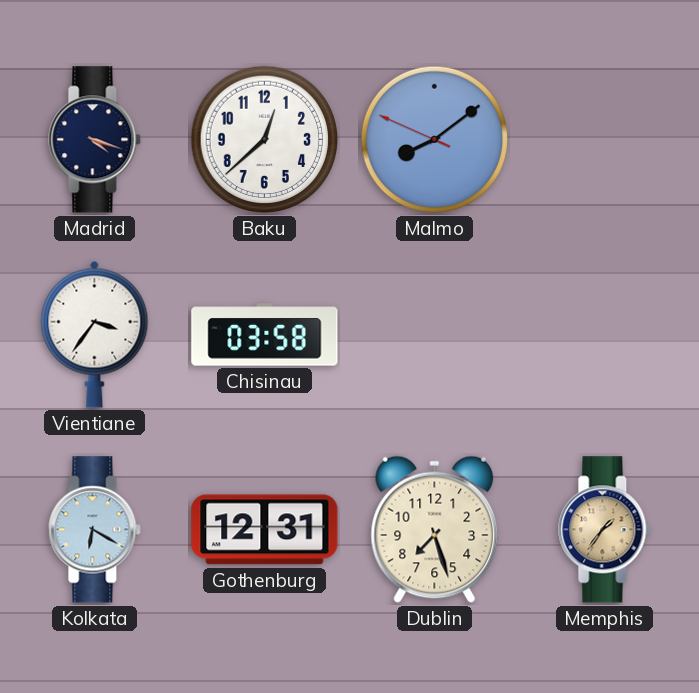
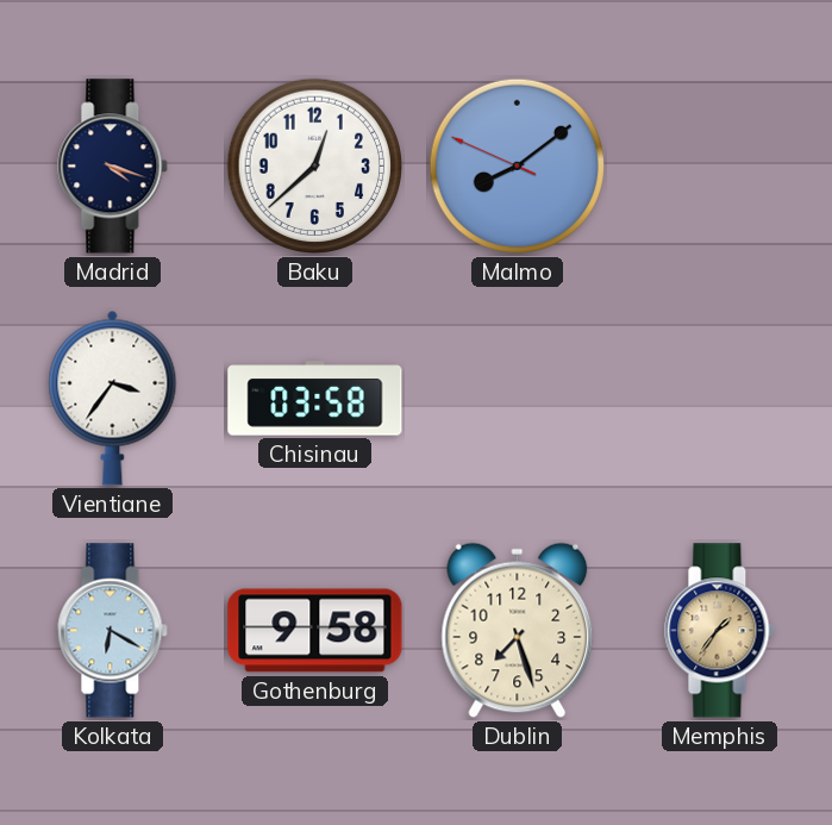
Gothenburg: 12:31 -> 9:58
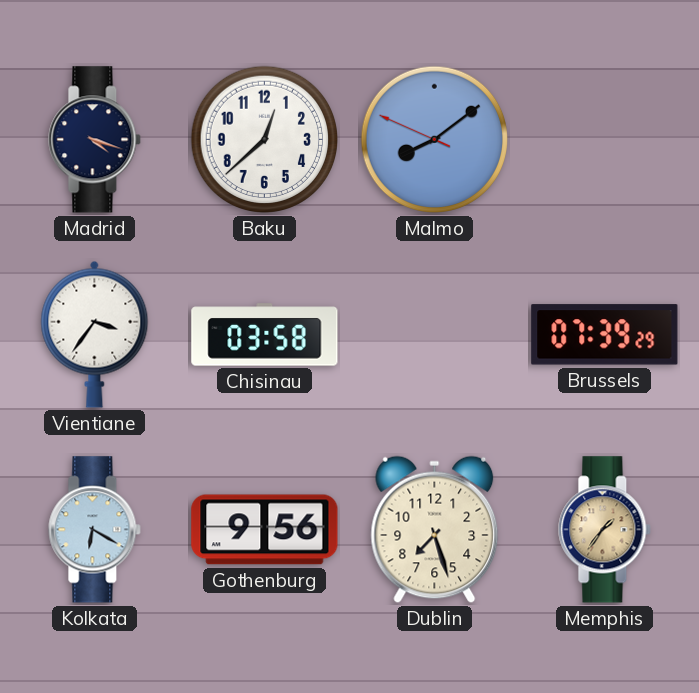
Brussels: none -> 07:39
Gothenburg: 9:58 -> 9:56
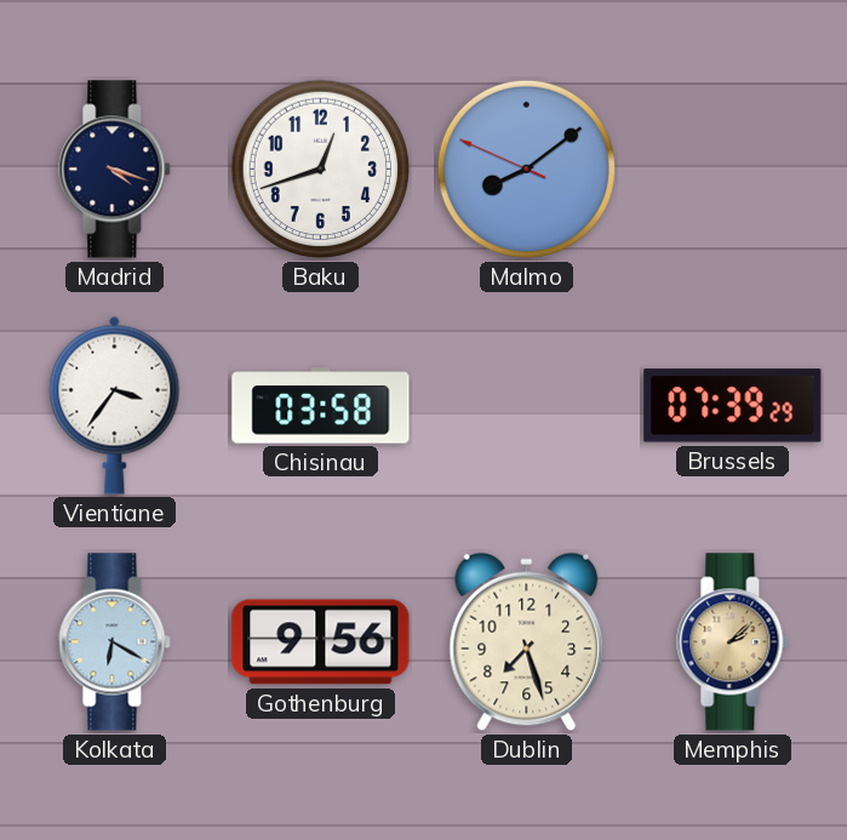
Baku: 12:38 -> 12:42
Memphis: 1:36 -> 2:08
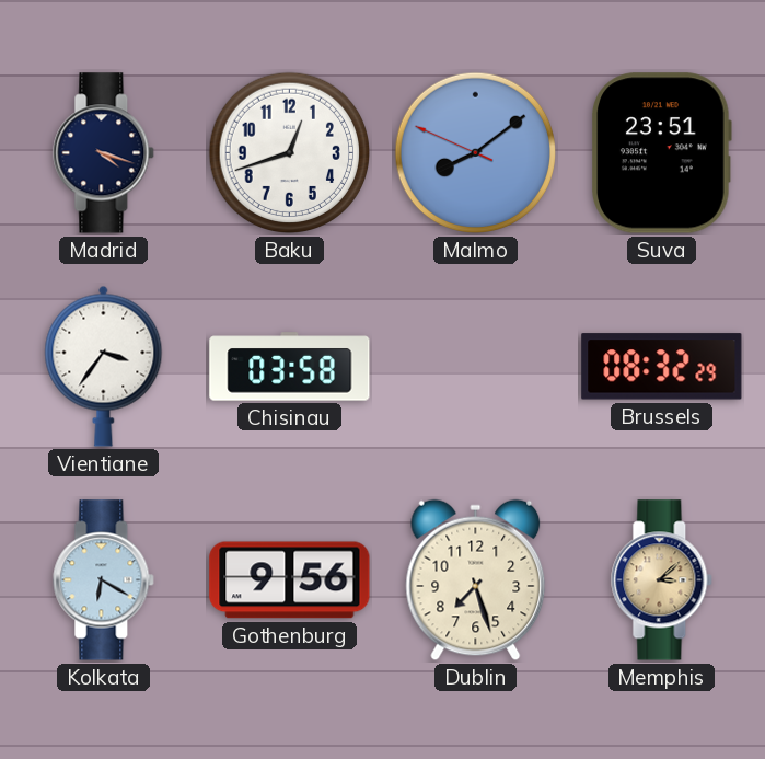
Suva: none -> 23:51
Brussels: 07:39 -> 08:32
Memphis: 2:08 -> 3:08
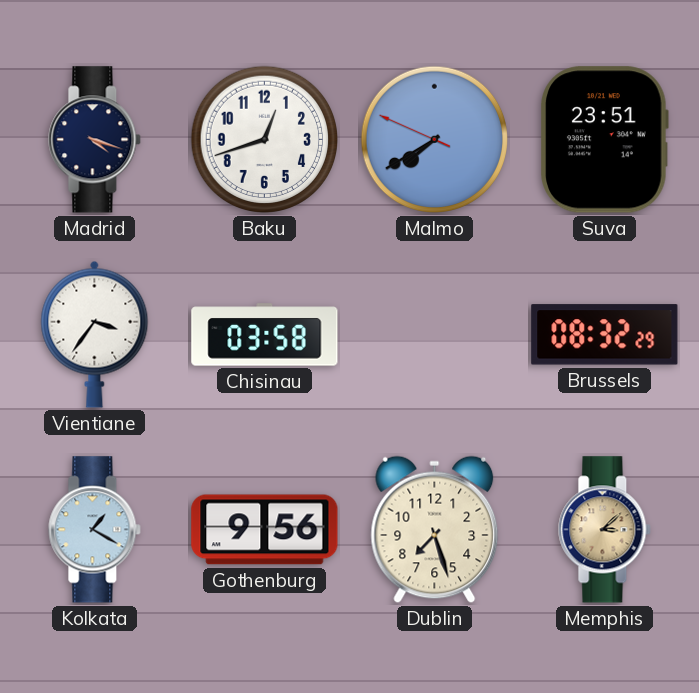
Malmo: 8:08 -> 7:39
Kolkata: 6:20 -> 1:20
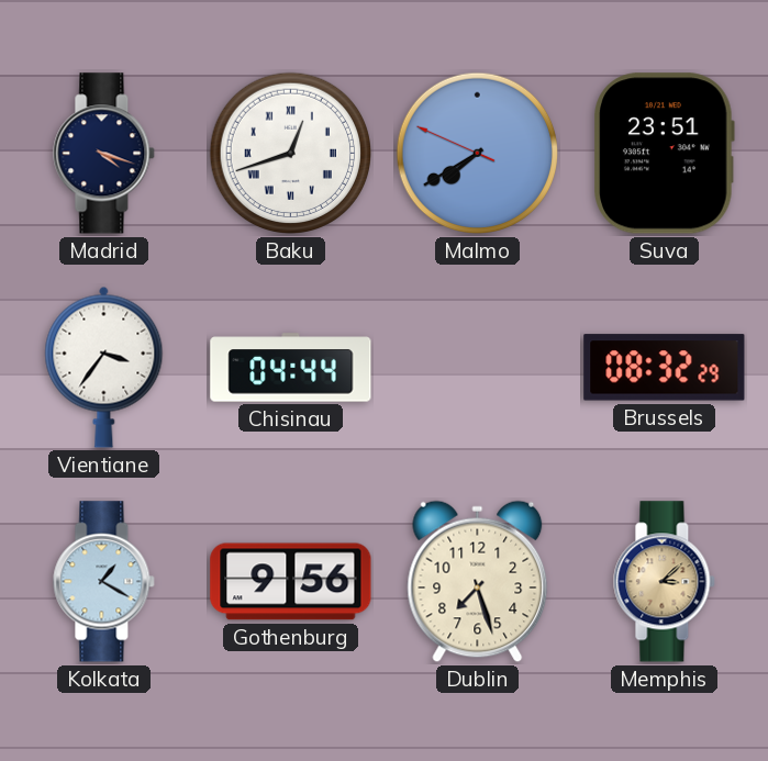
Baku numerals: Arabic -> Roman
Chisinau: 03:58 -> 04:44
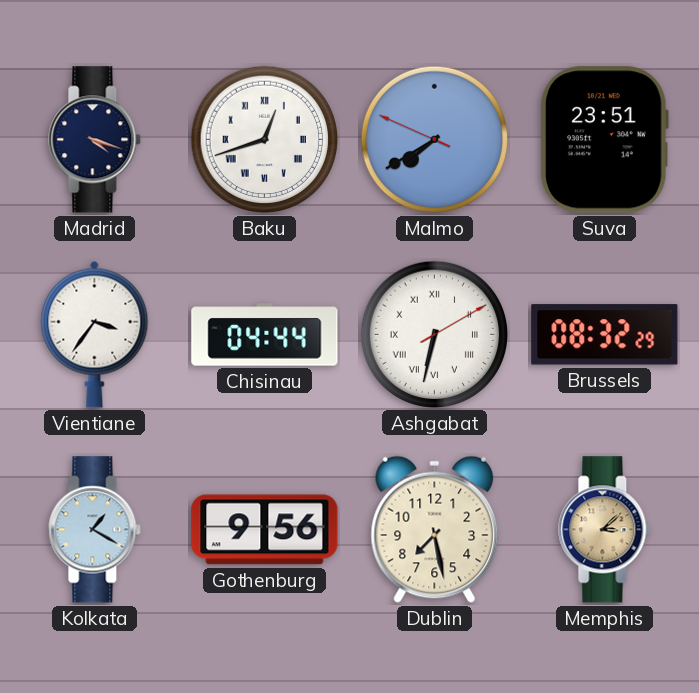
Ashgabat: none -> 6:32
Dublin: 7:27 -> 7:28
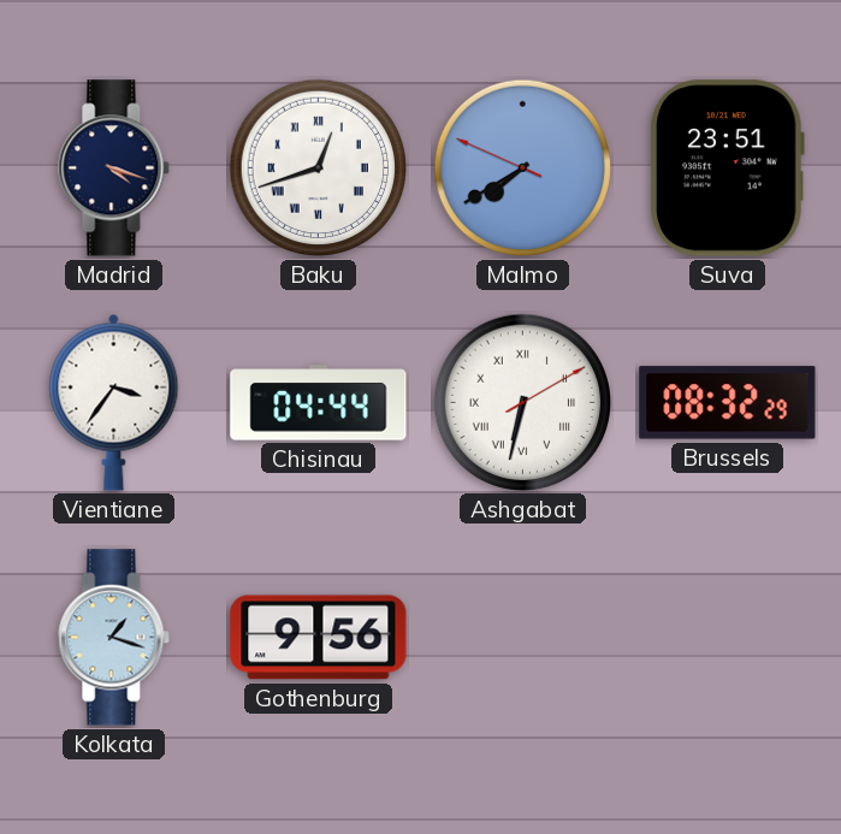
Kolkata: 1:20 -> 1:18
Dublin: 7:28 -> none
Memphis: 3:08 -> none
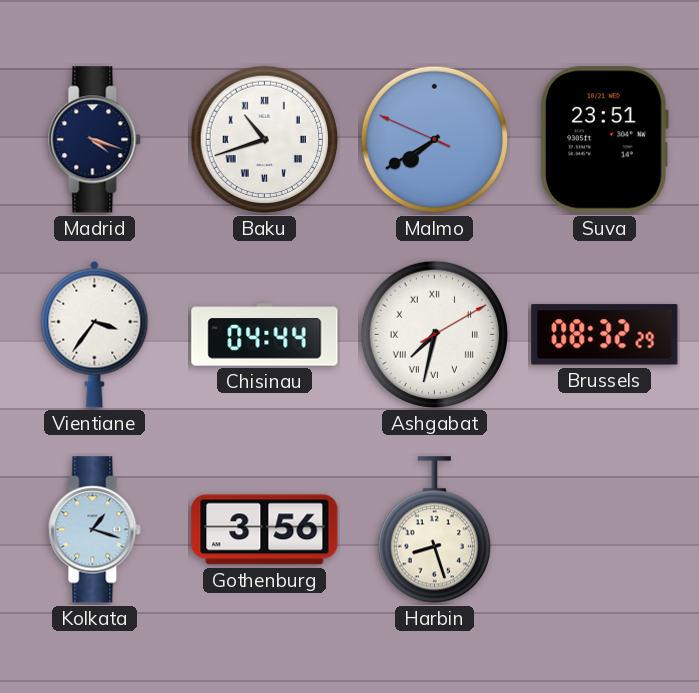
Baku: 12:42 -> 10:42
Ashgabat: 6:32 -> 7:32
Gothenburg: 9:56 -> 3:56
Harbin: none -> 8:27
